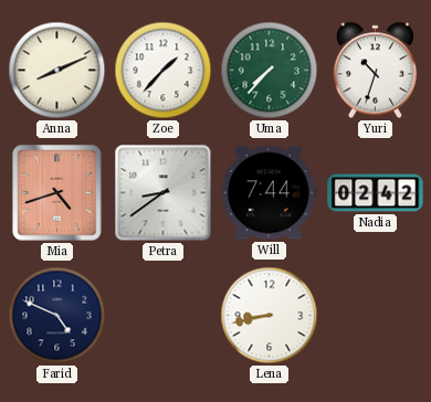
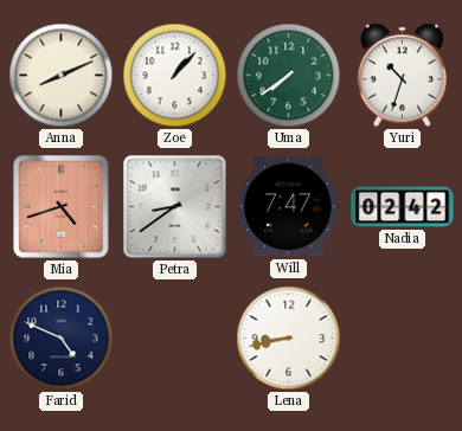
Zoe: 1:37 -> 1:07
Uma: 7:37 -> 7:39
Will: 7:44 -> 7:47
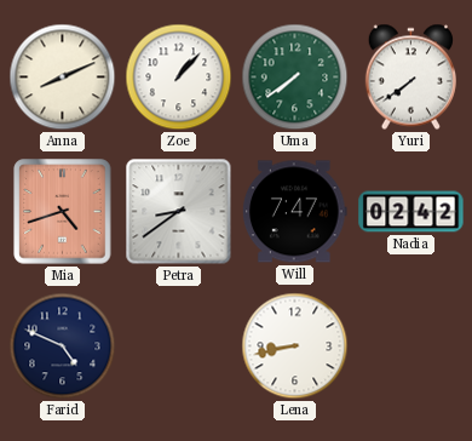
Yuri: 10:33 -> 7:39
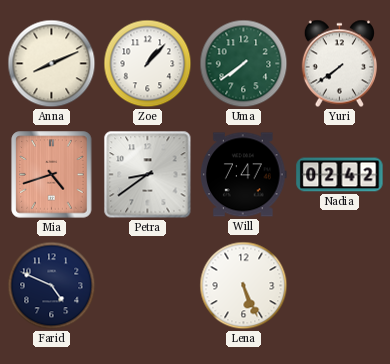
Lena: 8:43 -> 5:26
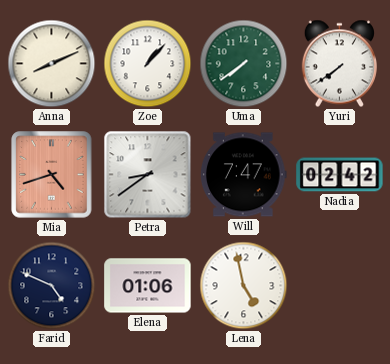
Elena: none -> 01:06
Lena: 5:26 -> 4:58
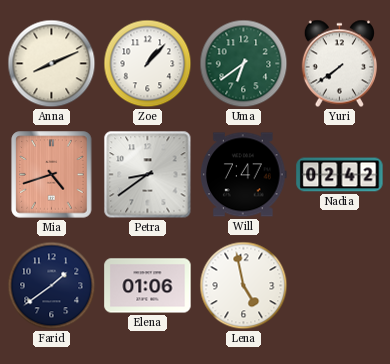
Uma: 7:39 -> 6:39
Farid: 4:49 -> 1:39
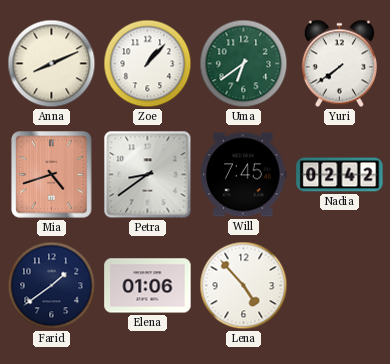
Will: 7:47 -> 7:45
Lena: 4:58 -> 4:53
